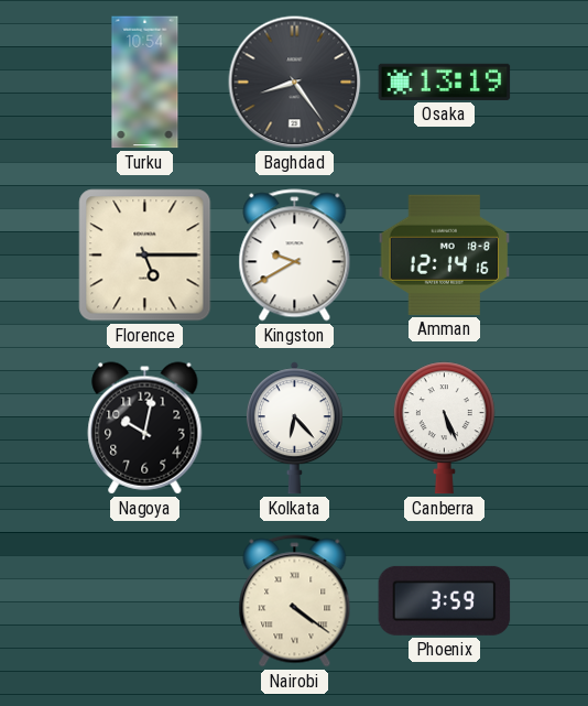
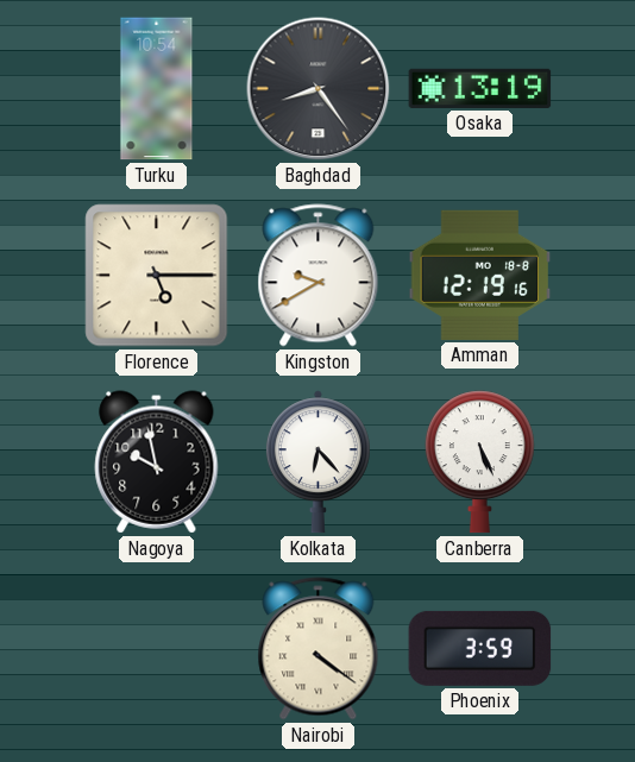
Amman: 12:14 -> 12:19
Nagoya: 10:02 -> 9:58
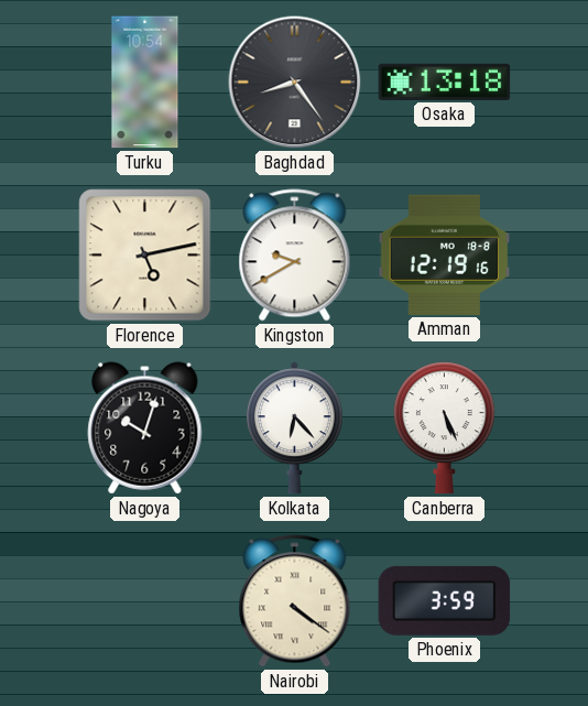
Osaka: 13:19 -> 13:18
Florence: 5:15 -> 5:13
Nagoya: 9:58 -> 10:03
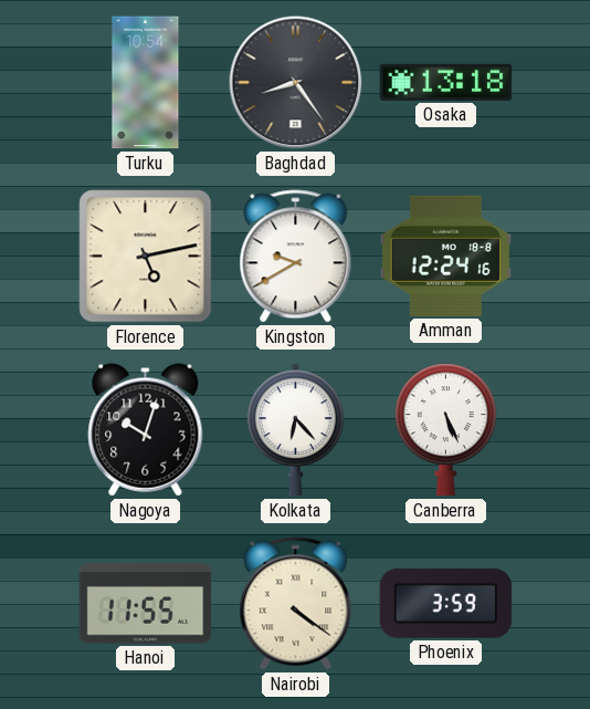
Amman: 12:19 -> 12:24
Hanoi: none -> 11:55
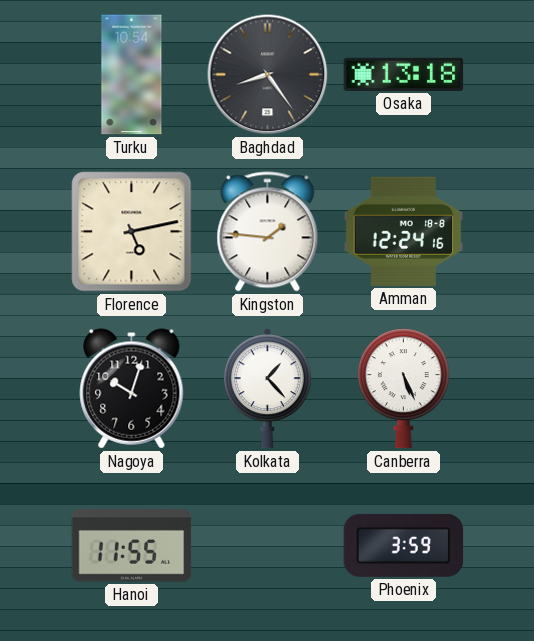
Kingston: 9:40 -> 1:46
Kolkata: 6:23 -> 1:23
Nairobi: 4:21 -> none
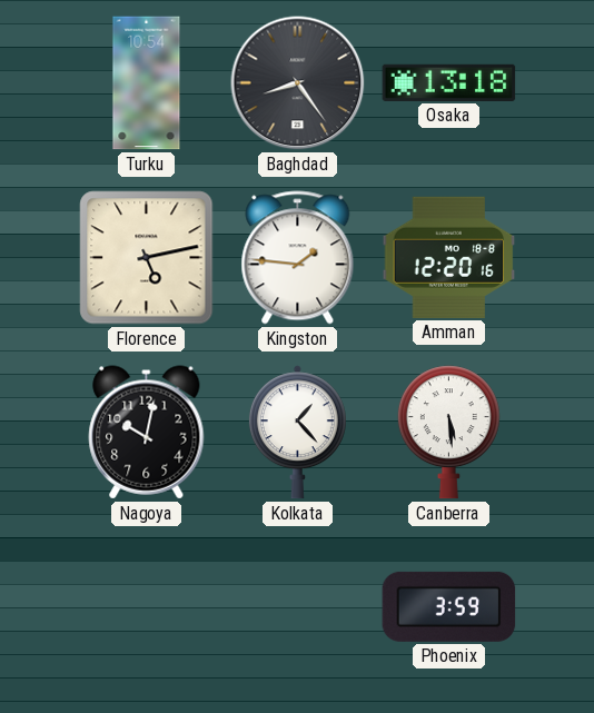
Amman: 12:24 -> 12:20
Nagoya: 10:03 -> 10:02
Canberra: 5:26 -> 5:29
Hanoi: 11:55 -> none
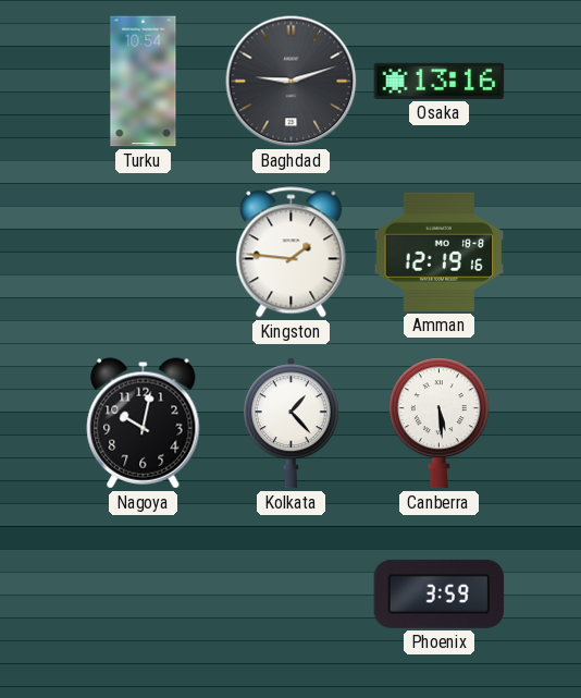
Baghdad: 8:24 -> 9:12
Osaka: 13:18 -> 13:16
Florence: 5:13 -> none
Amman: 12:20 -> 12:19
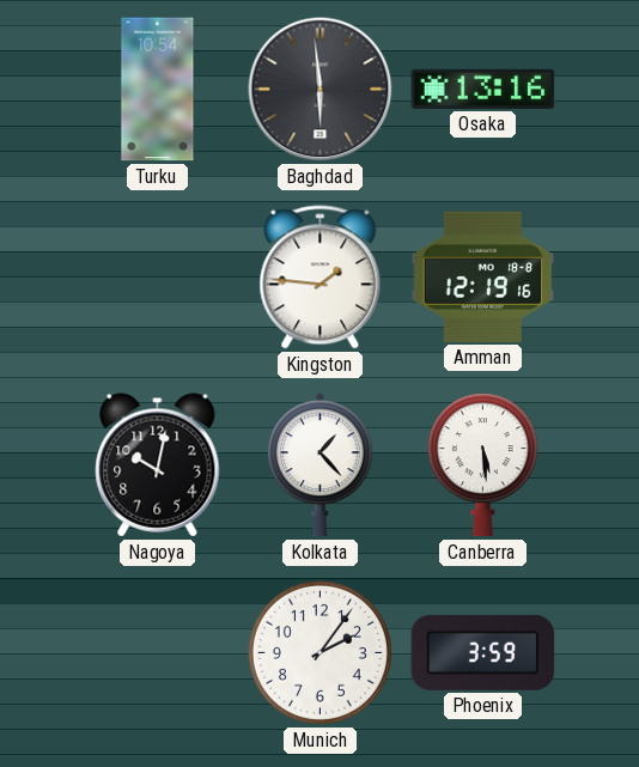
Baghdad: 9:12 -> 5:59
Munich: none -> 2:06
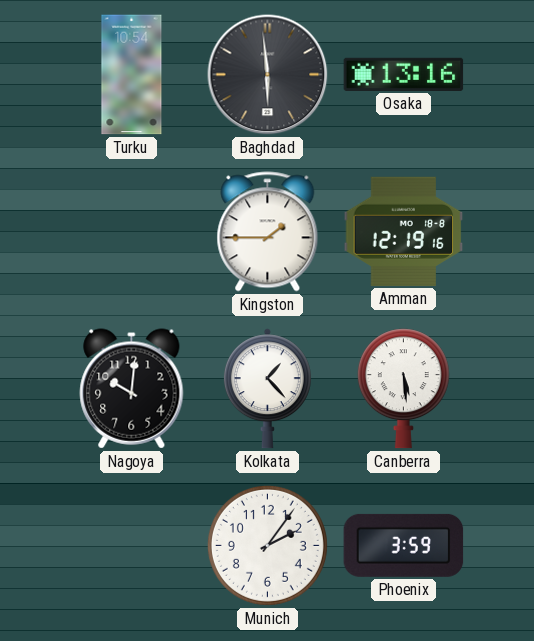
Kingston: 1:46 -> 1:45
Nagoya: 10:02 -> 10:01
